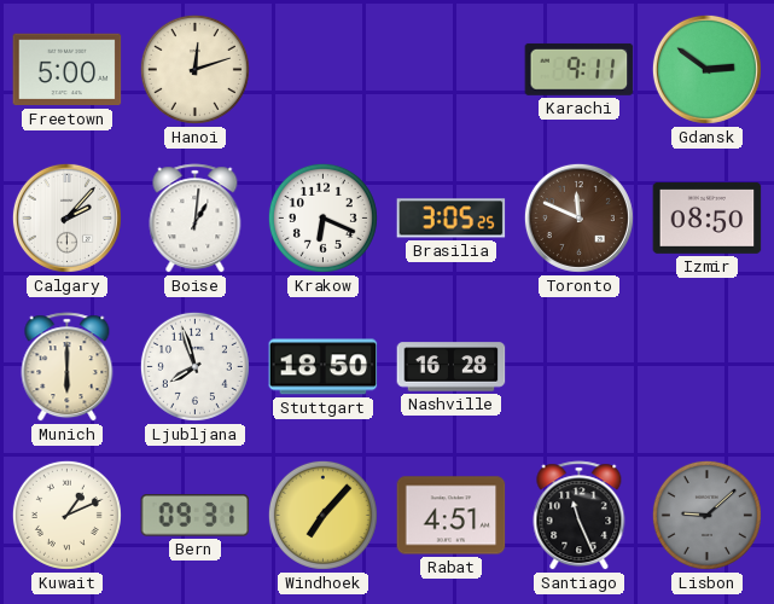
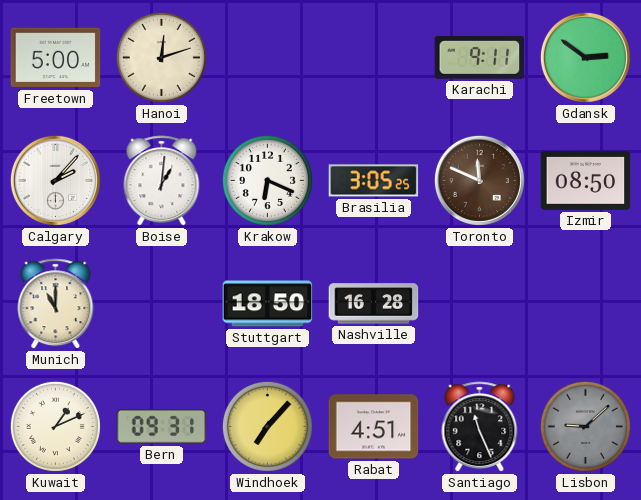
Munich: 6:00 -> 11:00
Ljubljana: 7:57 -> none
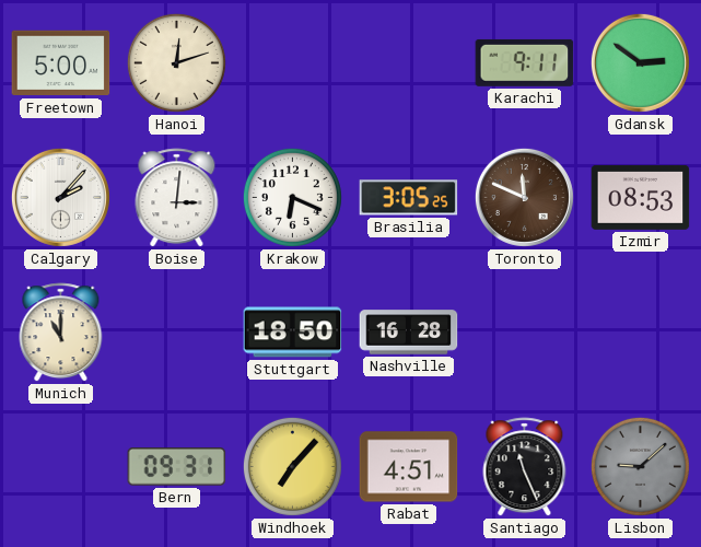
Boise: 1:01 -> 3:01
Izmir: 08:50 -> 08:53
Kuwait: 1:11 -> none
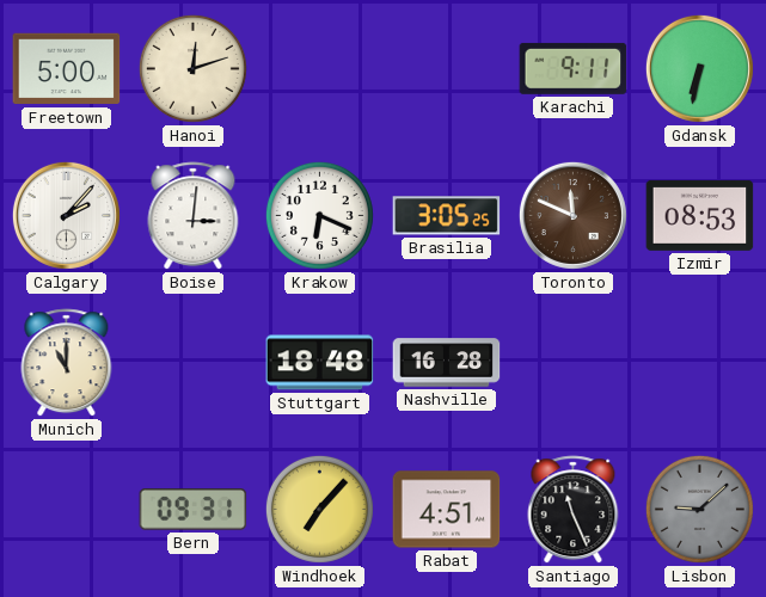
Gdansk: 2:51 -> 6:32
Stuttgart: 18:50 -> 18:48
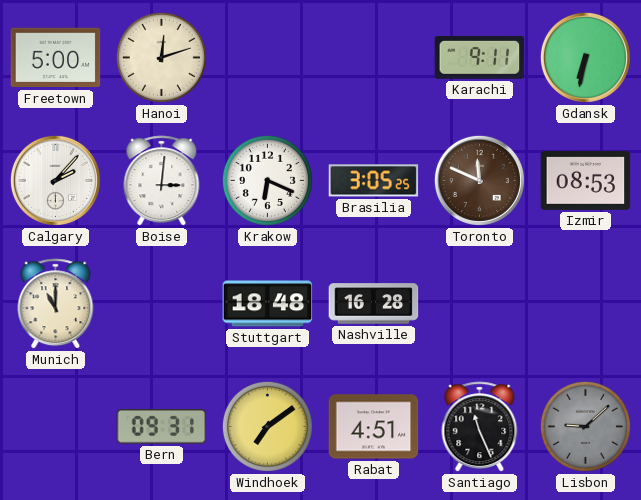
Windhoek: 7:07 -> 7:09
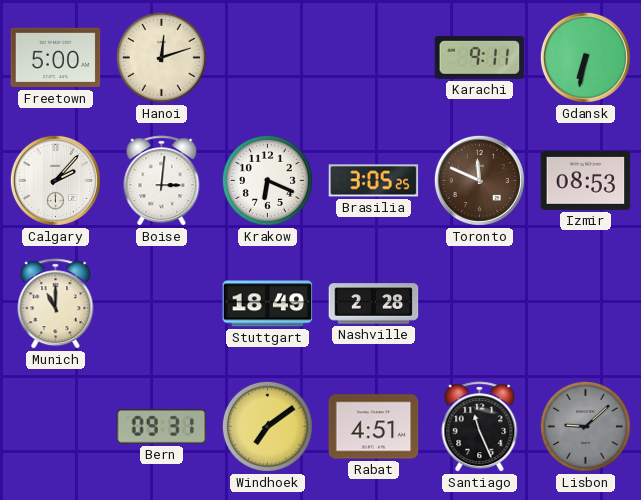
Stuttgart: 18:48 -> 18:49
Nashville: 16:28 -> 2:28
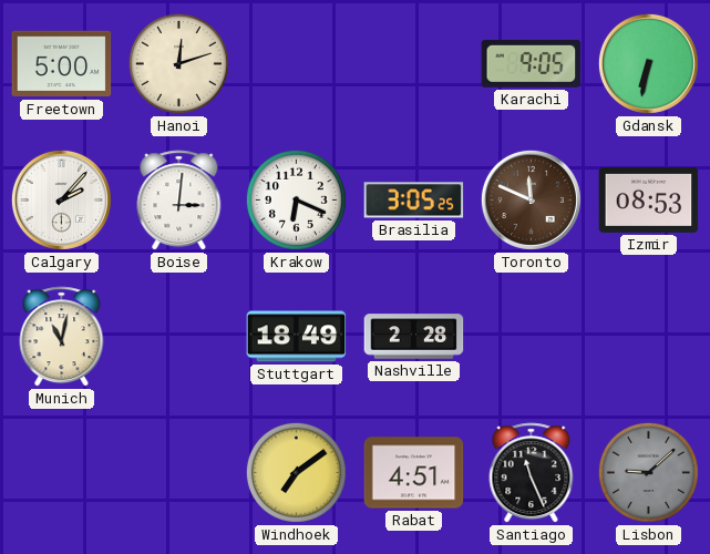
Karachi: 9:11 -> 9:05
Munich: 11:00 -> 11:02
Bern: 09:31 -> none
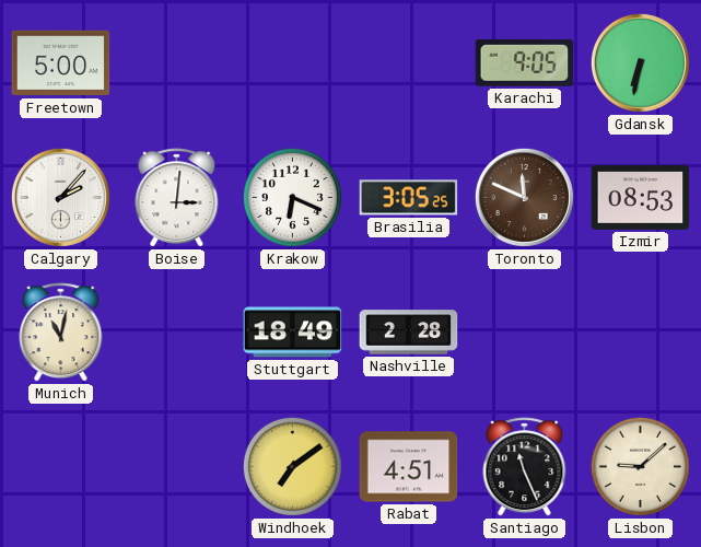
Hanoi: 12:12 -> none
Lisbon dial: grey -> cream
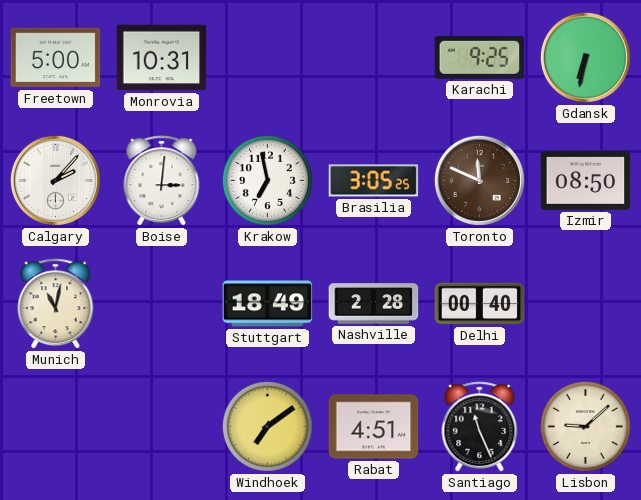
Monrovia: none -> 10:31
Karachi: 9:05 -> 9:25
Krakow: 6:19 -> 6:58
Izmir: 08:53 -> 08:50
Delhi: none -> 00:40
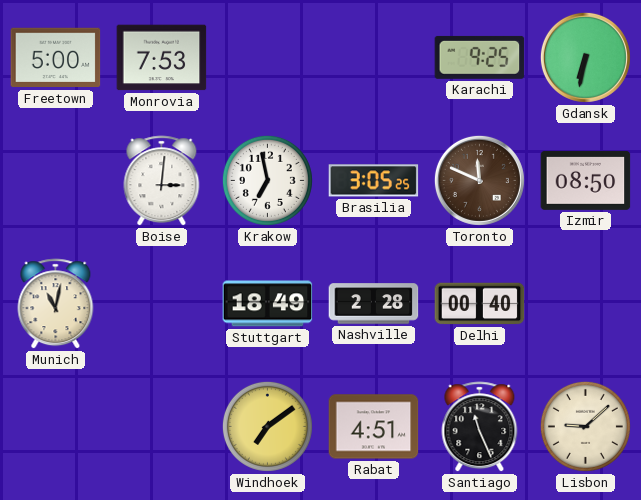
Monrovia: 10:31 -> 7:53
Calgary: 2:07 -> none
